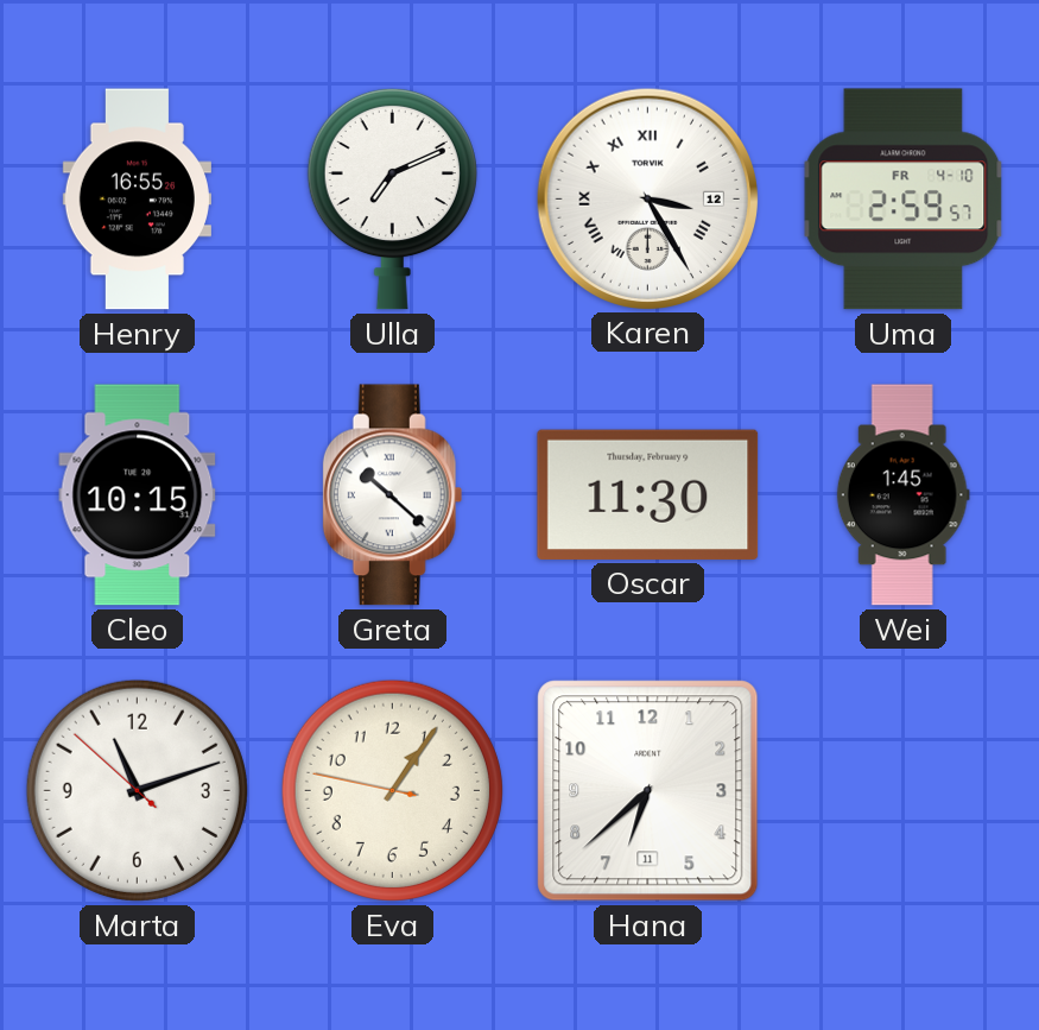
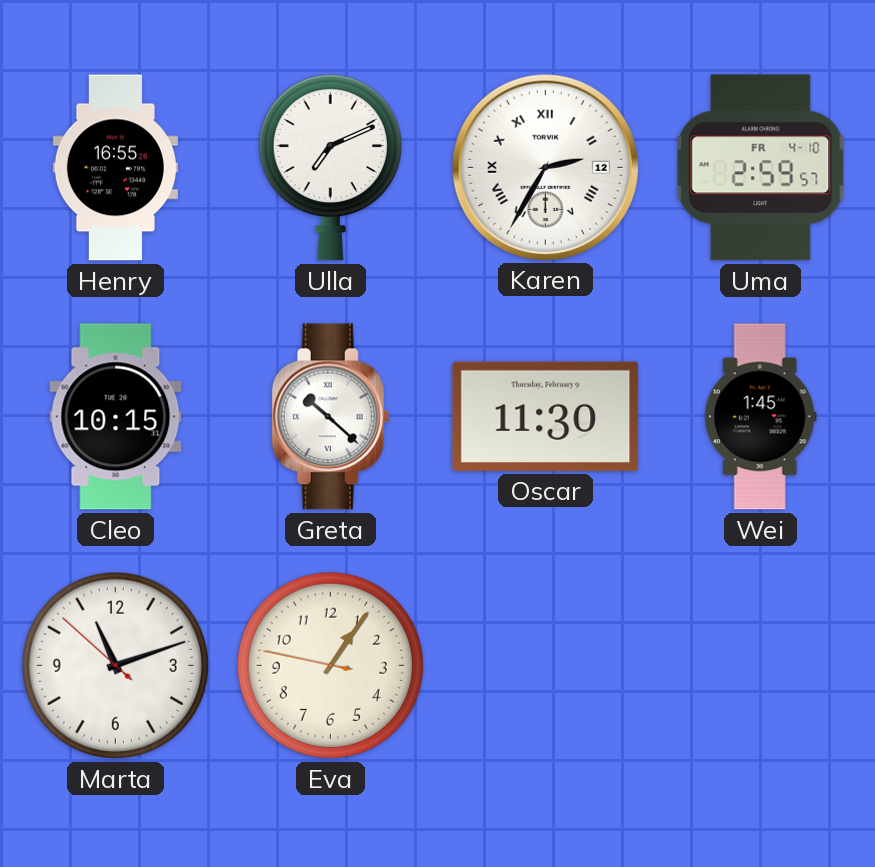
Karen: 3:25 -> 2:35
Hana: 6:38 -> none
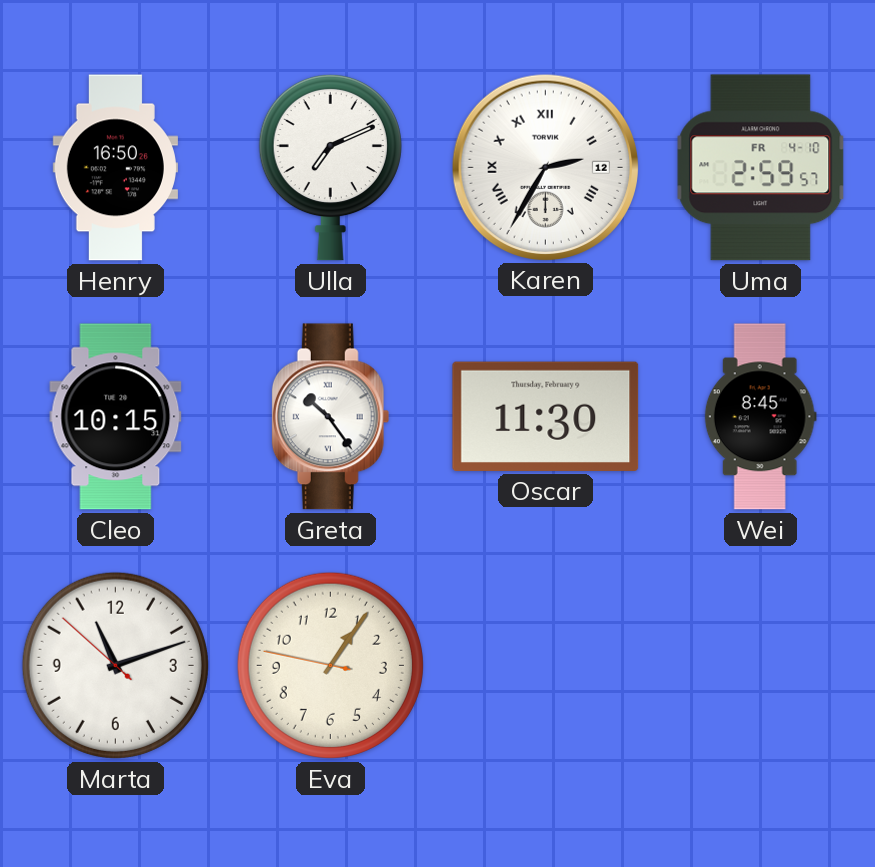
Henry: 16:55 -> 16:50
Greta: 10:22 -> 10:24
Wei: 1:45 -> 8:45
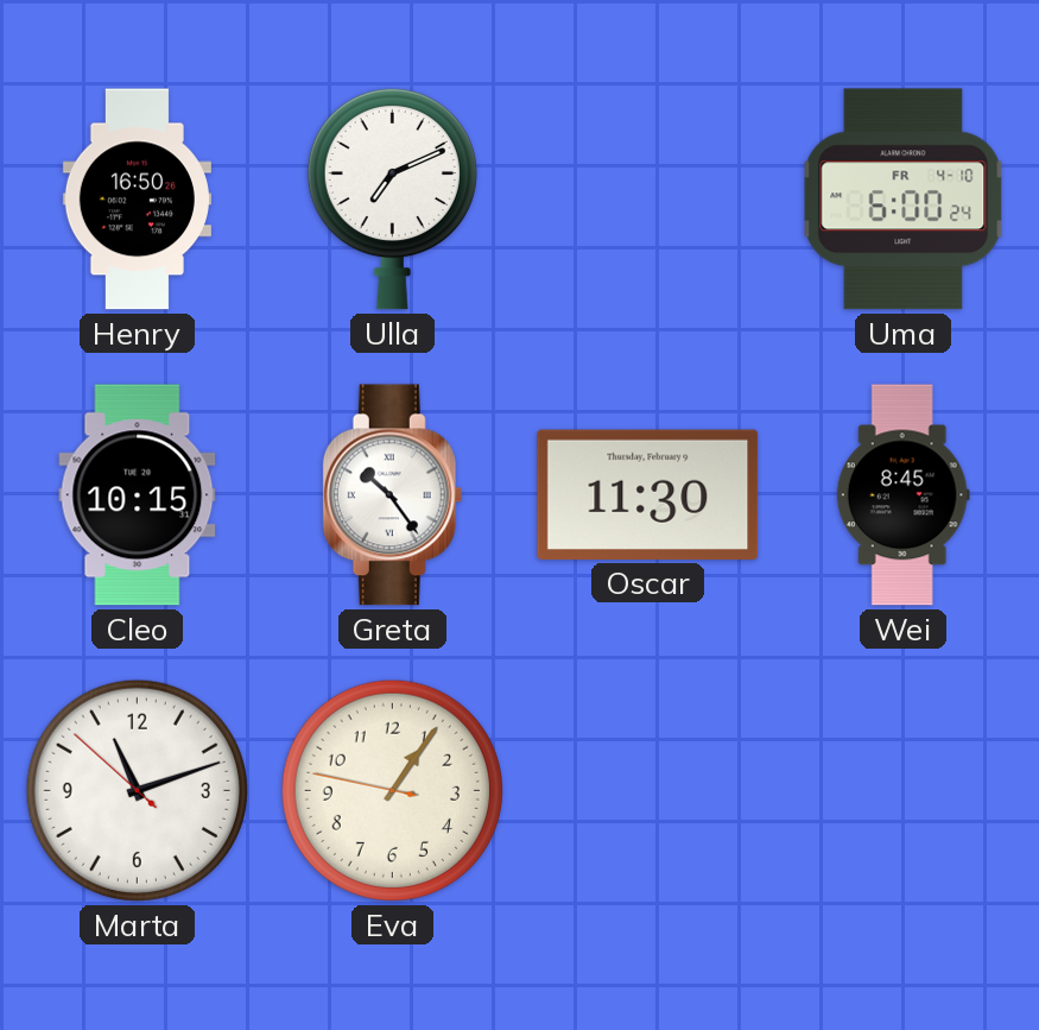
Karen: 2:35 -> none
Uma: 2:59 -> 6:00
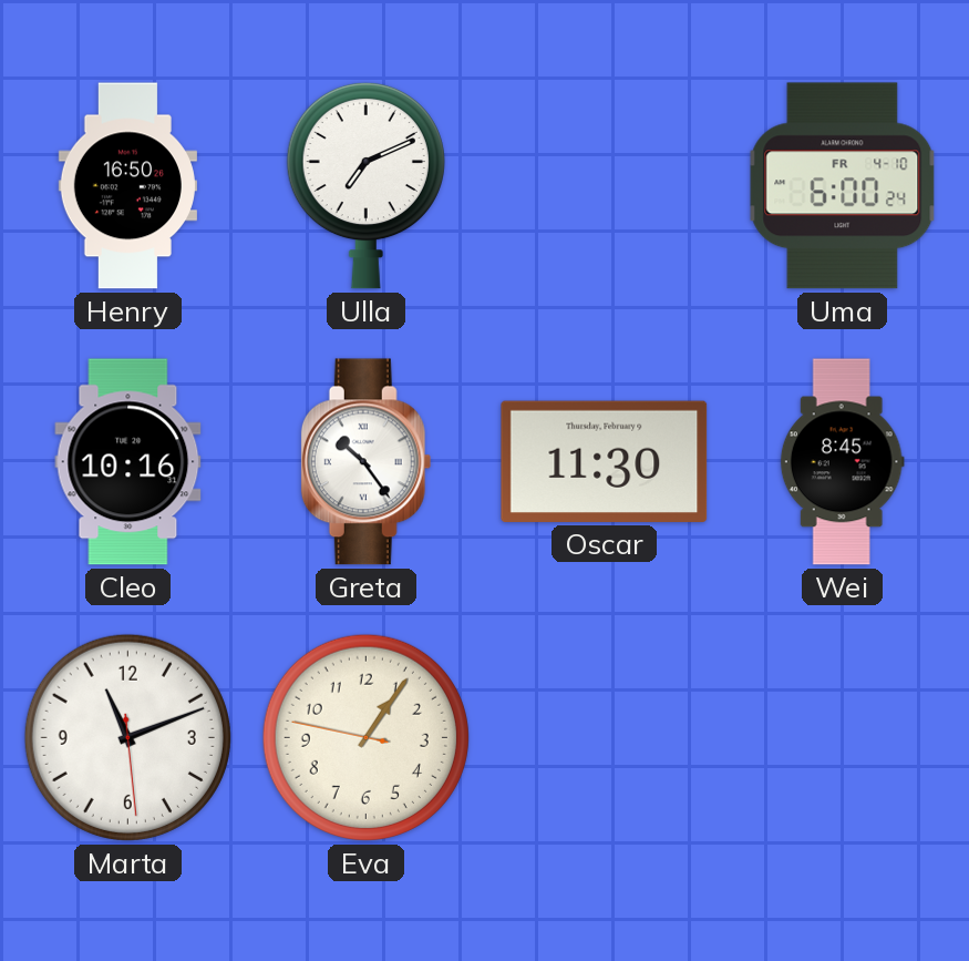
Cleo: 10:15 -> 10:16
Marta: 11:11:52 -> 11:11:29
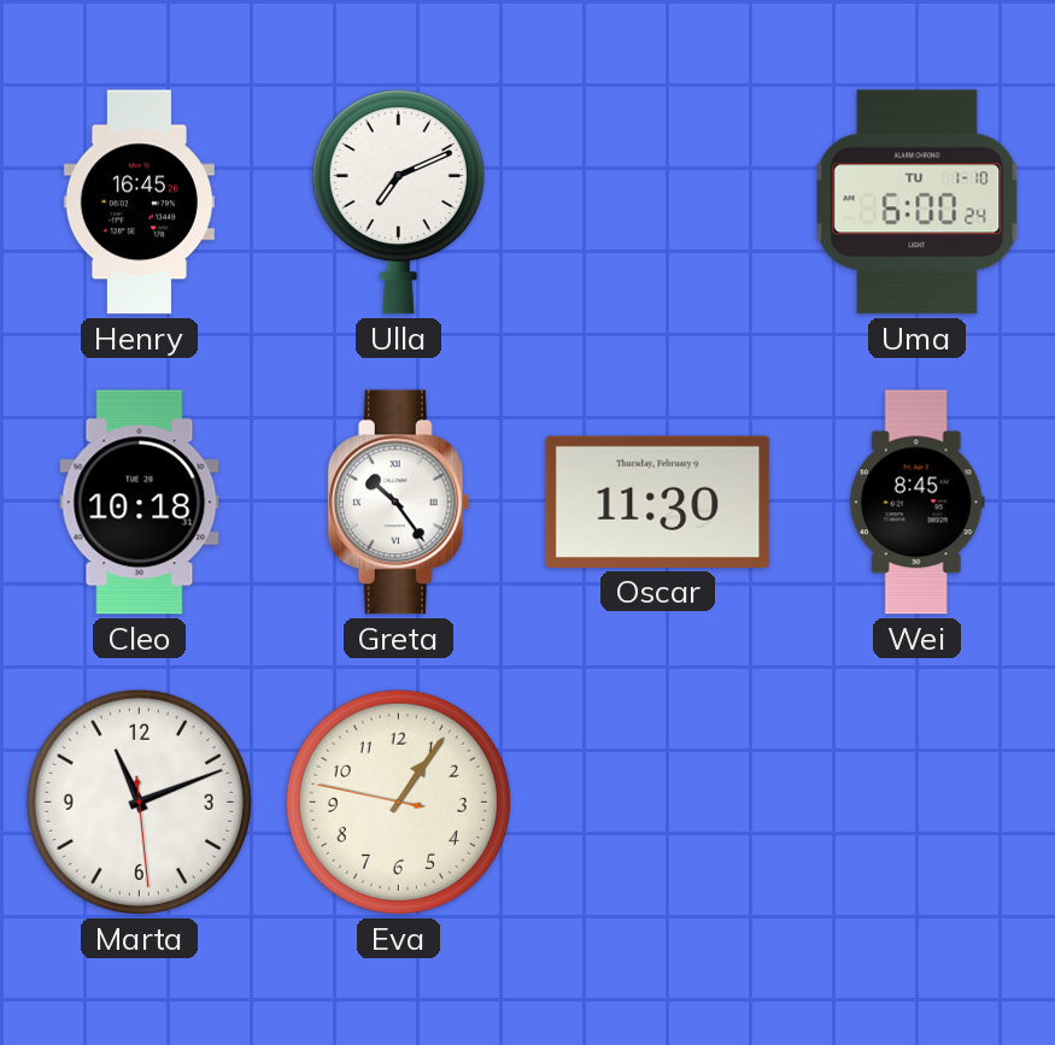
Henry: 16:50 -> 16:45
Uma date: FR 4-10 -> TU 1-10
Cleo: 10:16 -> 10:18
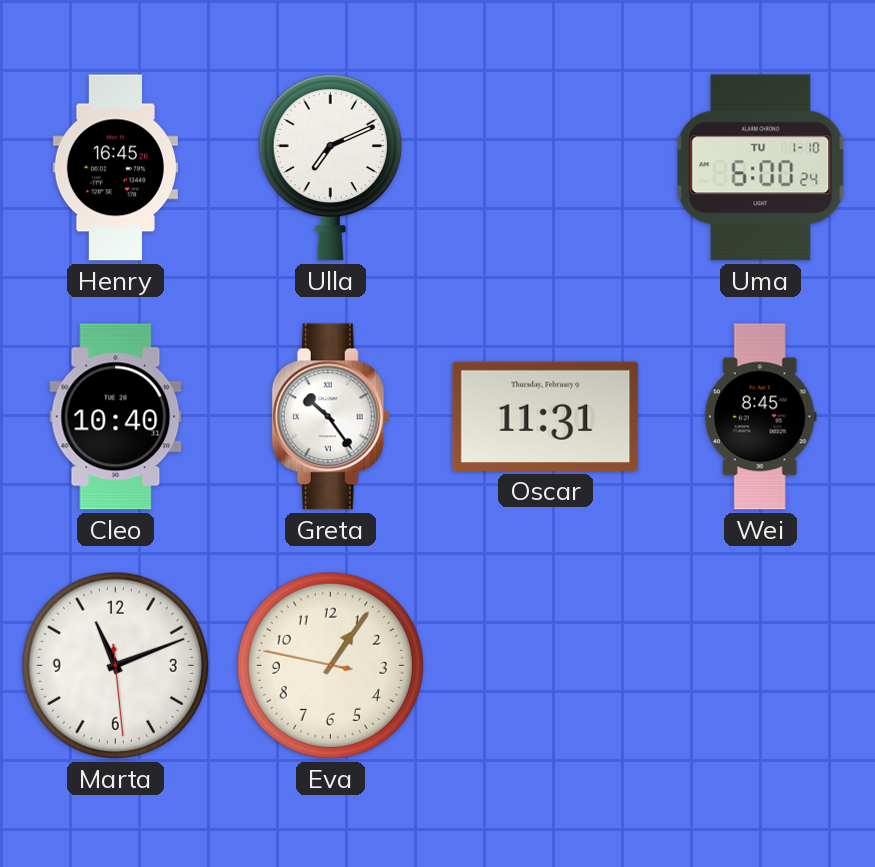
Cleo: 10:18 -> 10:40
Oscar: 11:30 -> 11:31
